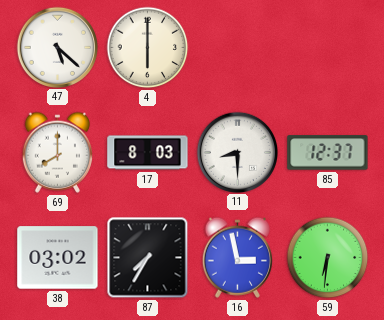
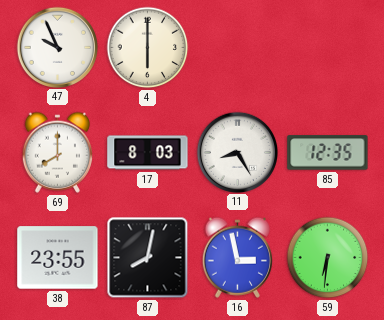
47: 5:22 -> 9:56
11: 8:30 -> 8:25
85: 12:37 -> 12:35
38: 03:02 -> 23:55
87: 7:35 -> 8:02
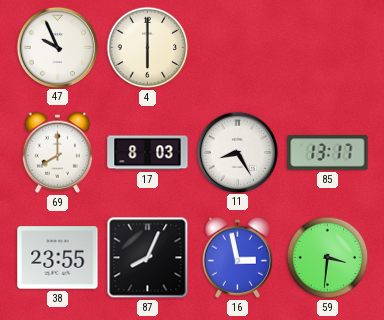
85: 12:35 -> 13:17
87: 8:02 -> 8:04
59: 6:31 -> 3:31
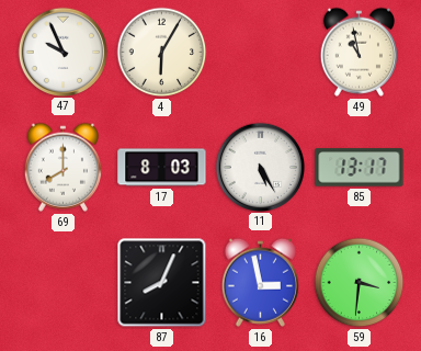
4: 6:00 -> 6:05
49: none -> 10:58
11: 8:25 -> 5:25
38: 23:55 -> none
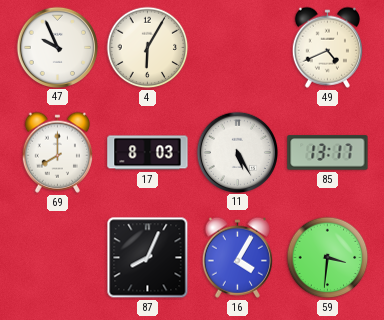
49: 10:58 -> 4:41
16: 2:58 -> 4:05
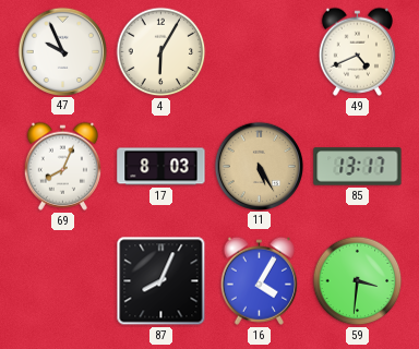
69: 8:00 -> 8:04
11 dial: white -> champagne
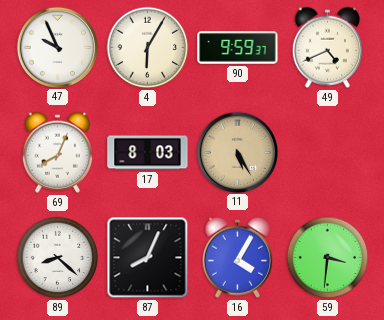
90: none -> 9:59
85: 13:17 -> none
89: none -> 8:22
